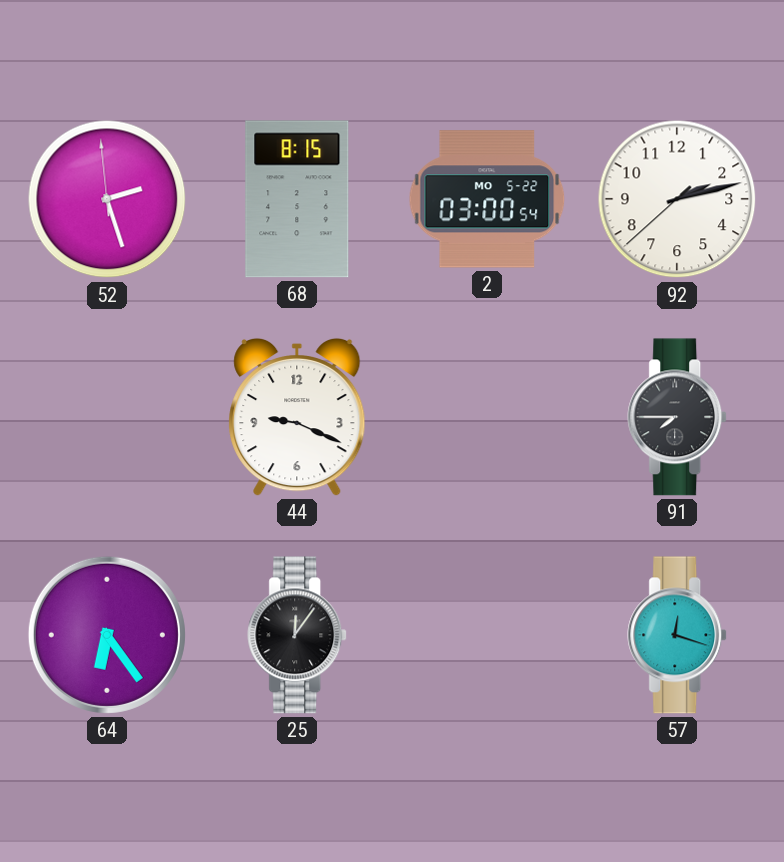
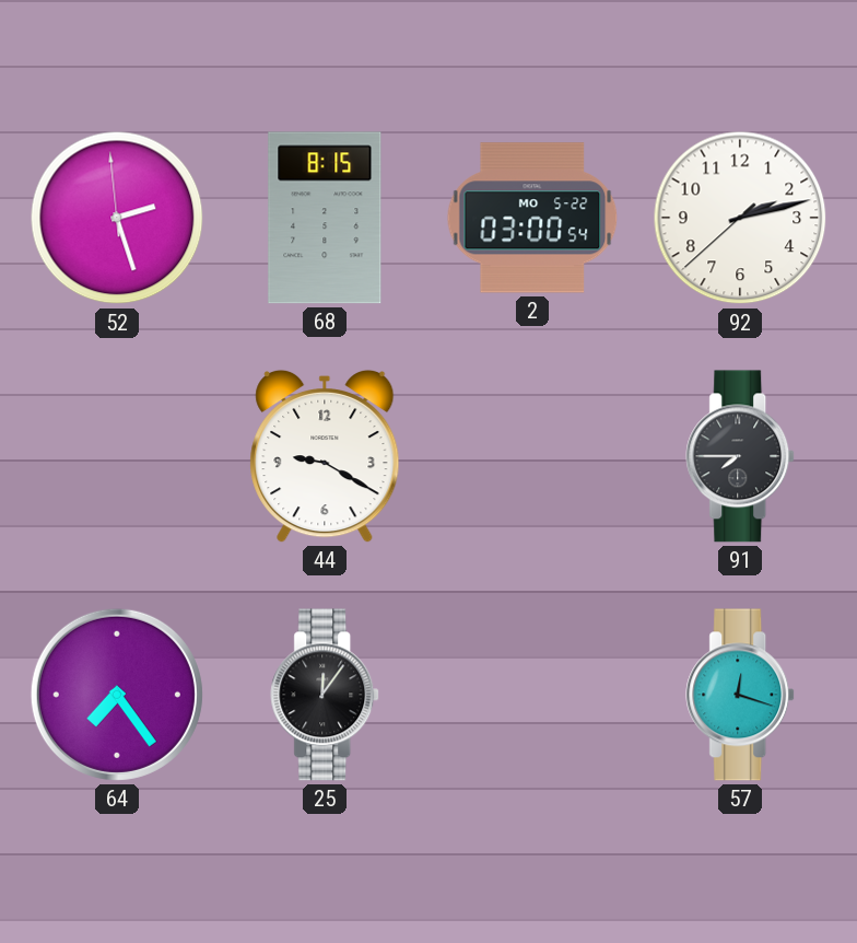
44: 9:19 -> 9:20
64: 6:24 -> 7:24
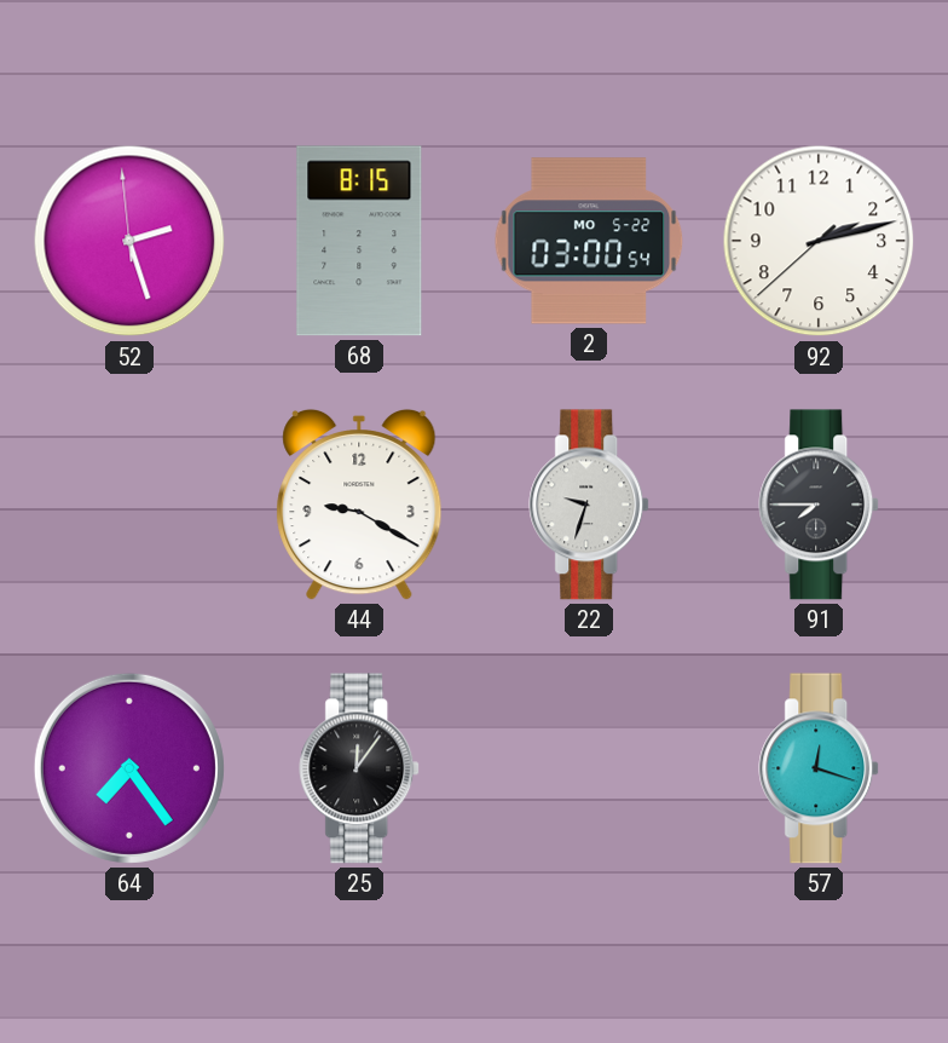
22: none -> 9:33
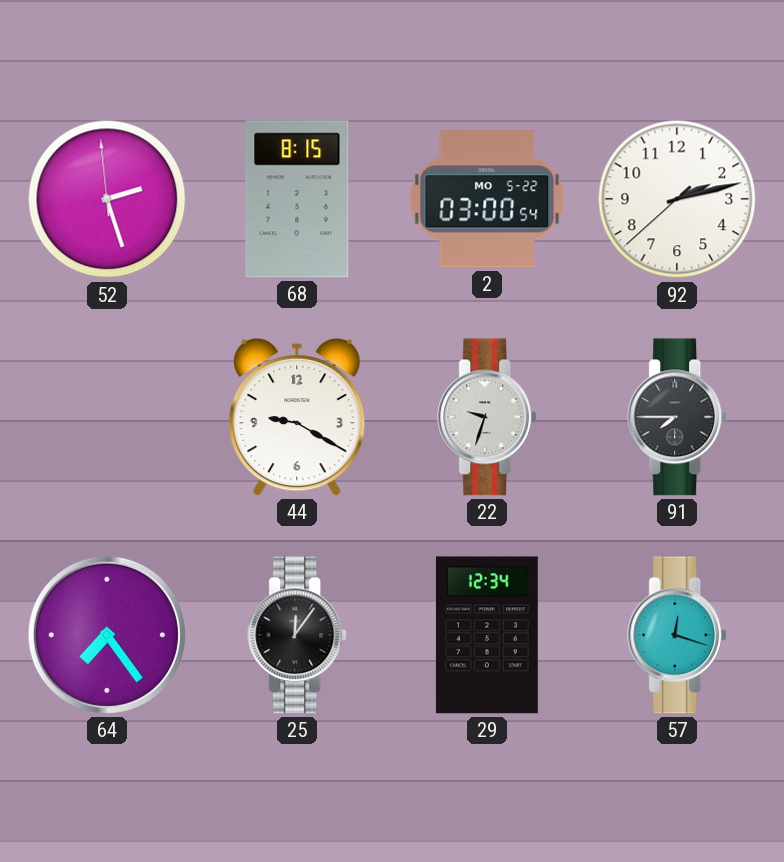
29: none -> 12:34
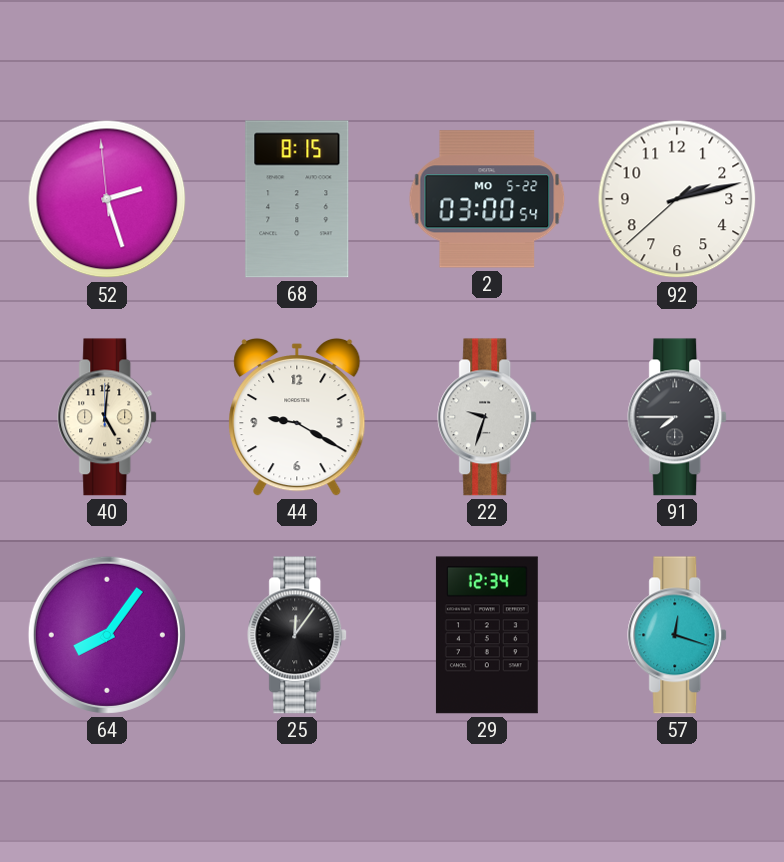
40: none -> 5:01
64: 7:24 -> 8:06
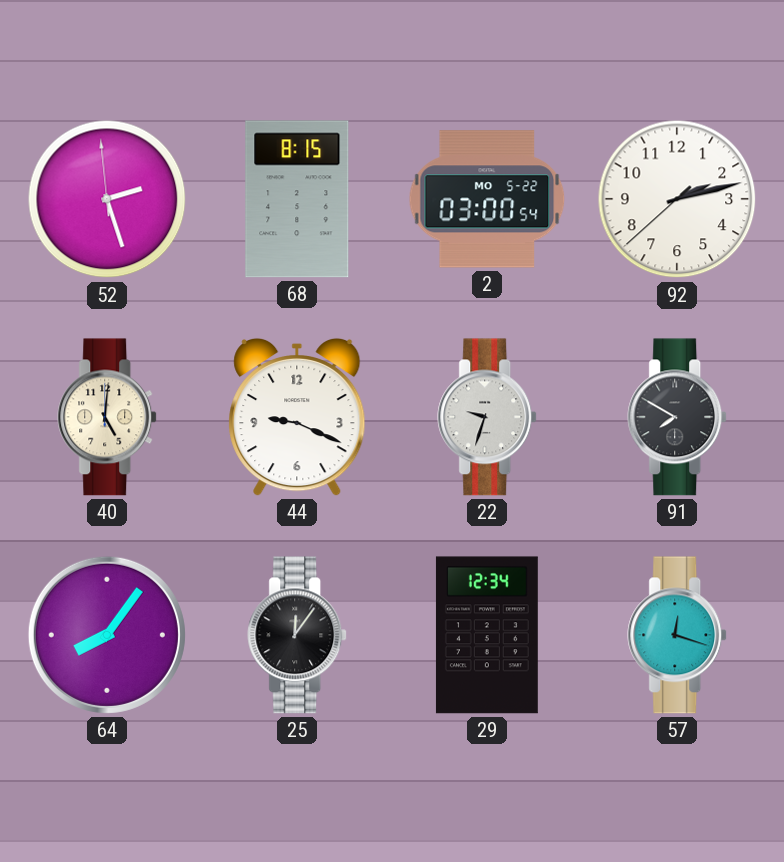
44: 9:20 -> 9:19
91: 7:45 -> 7:50
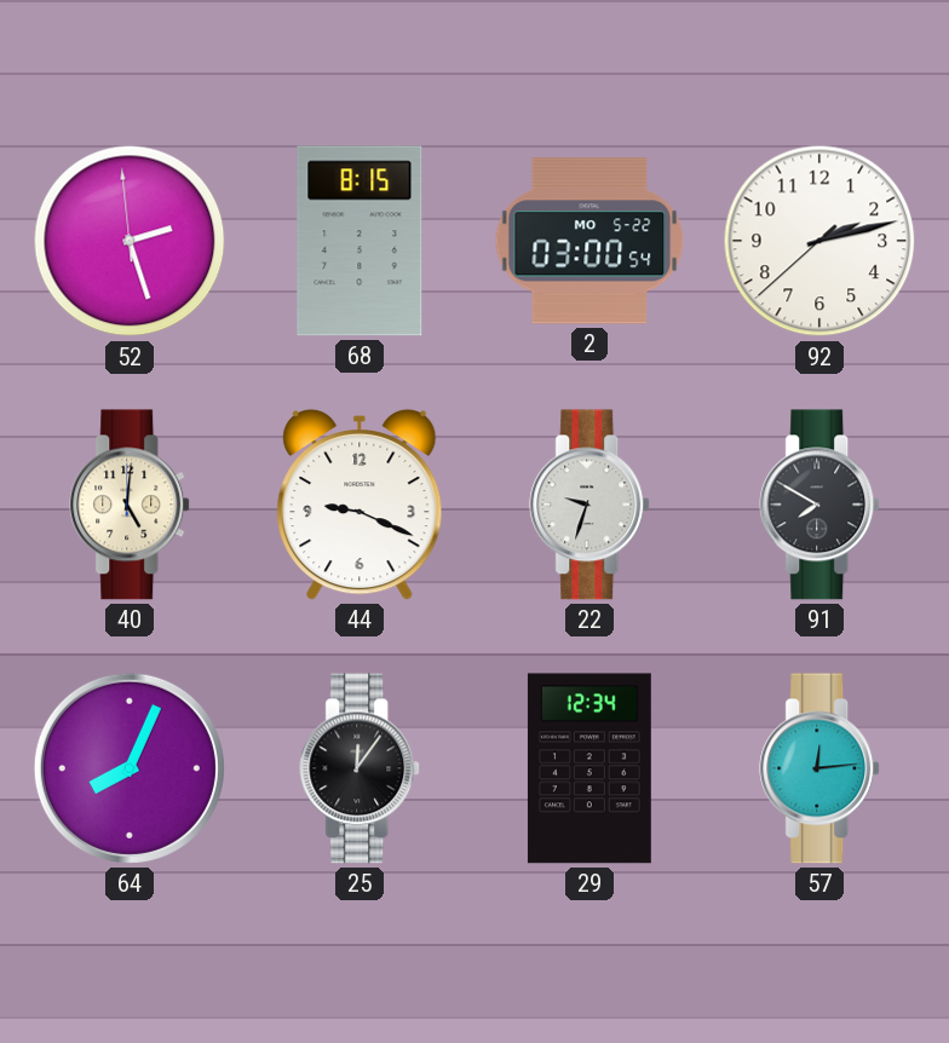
64: 8:06 -> 8:04
57: 12:18 -> 12:14
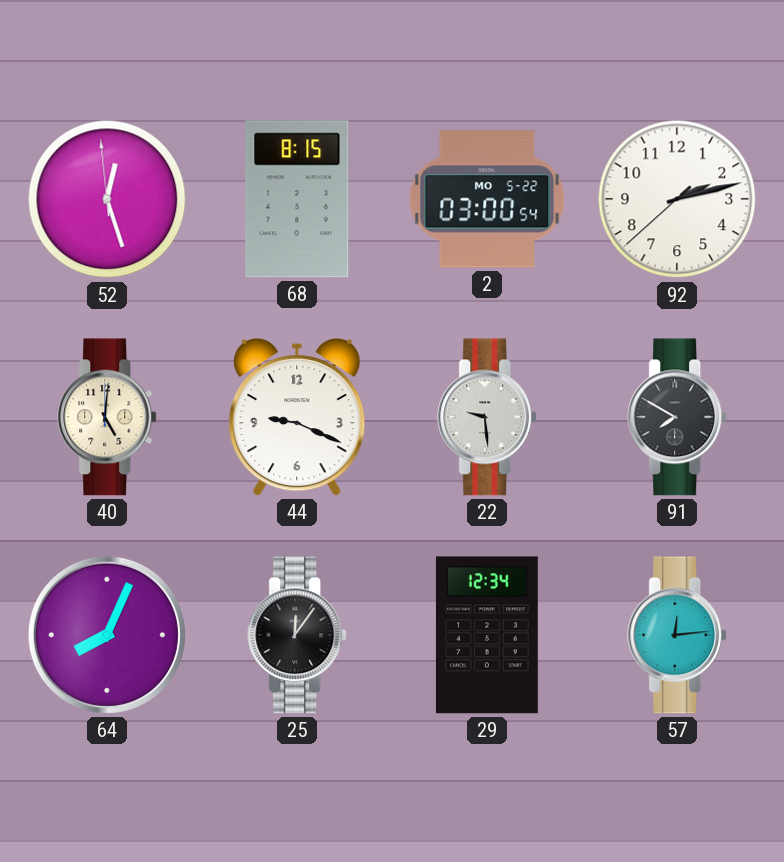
52: 2:26 -> 12:26
22: 9:33 -> 9:29
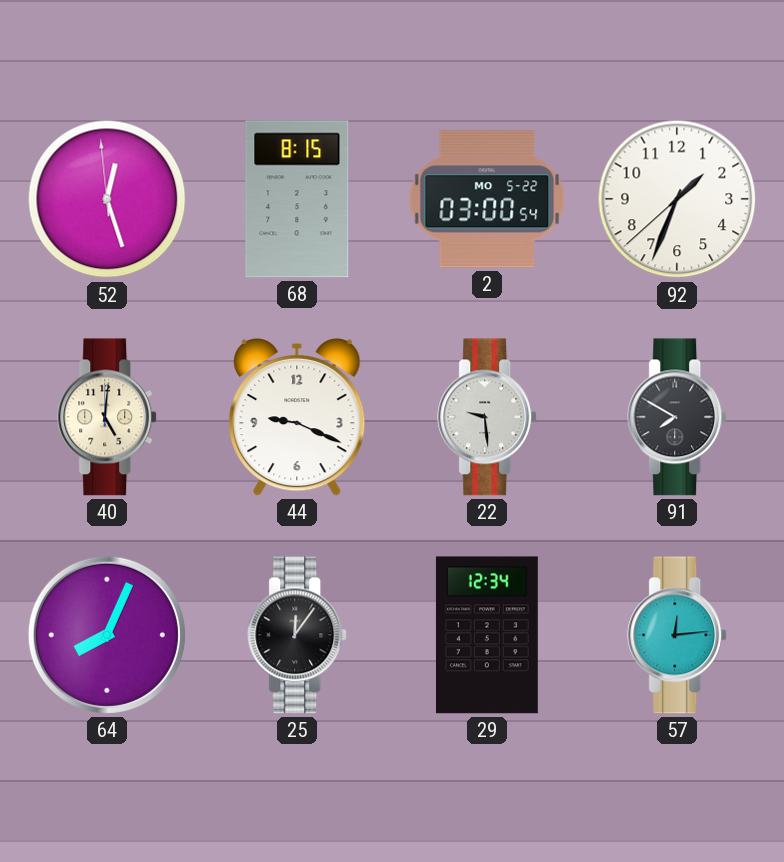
92: 2:12 -> 1:33
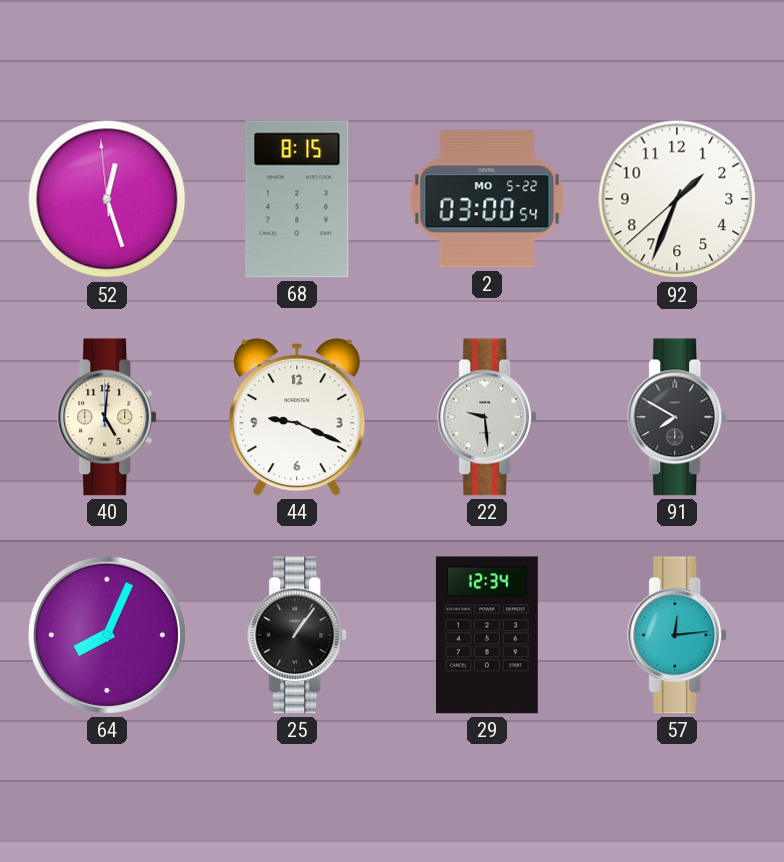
25: 12:06 -> 1:06
